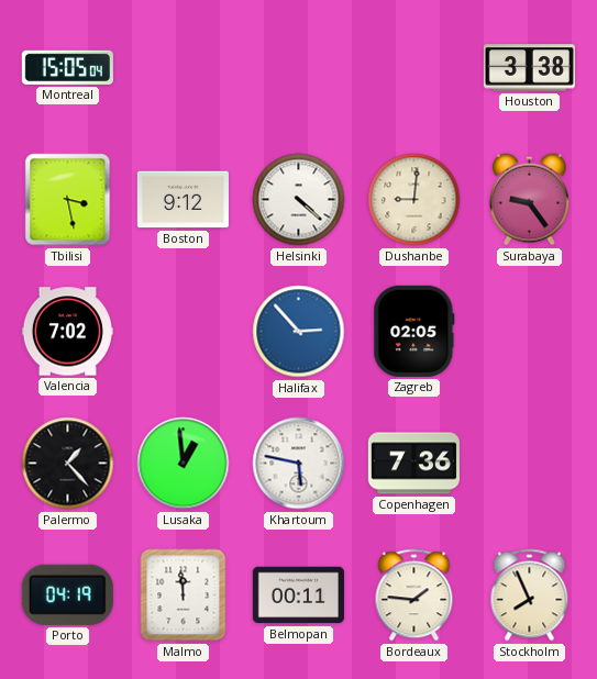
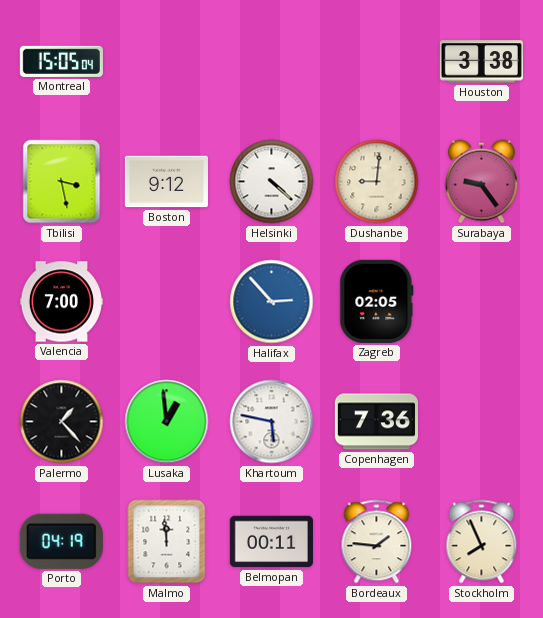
Valencia: 7:02 -> 7:00
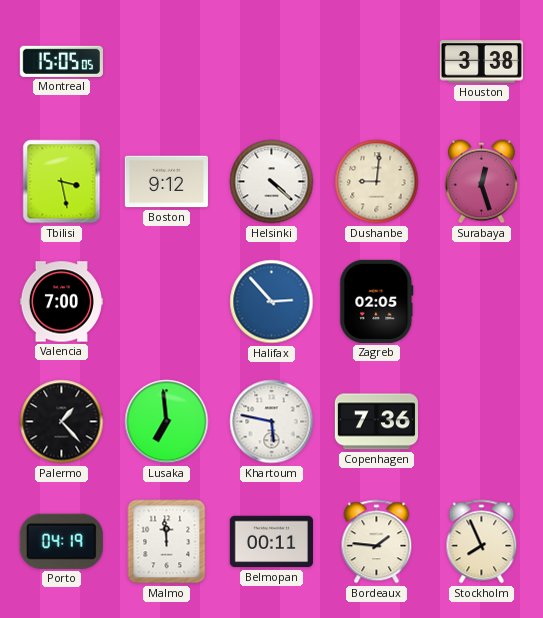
Montreal: 15:05:04 -> 15:05:05
Surabaya: 9:24 -> 12:27
Lusaka: 12:59 -> 6:59
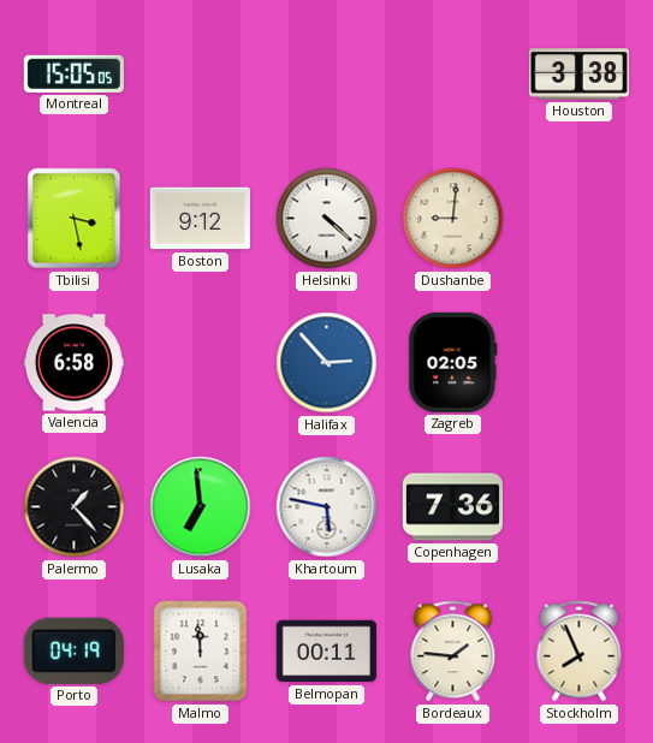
Surabaya: 12:27 -> none
Valencia: 7:00 -> 6:58
